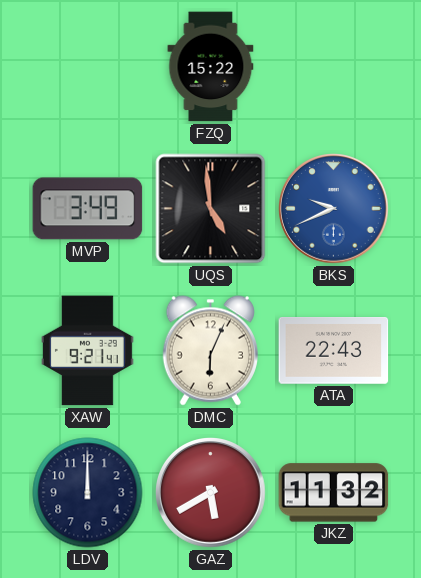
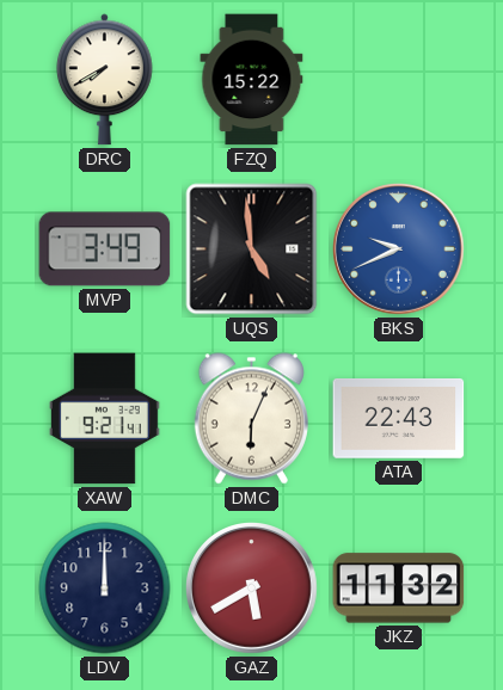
DRC: none -> 7:40
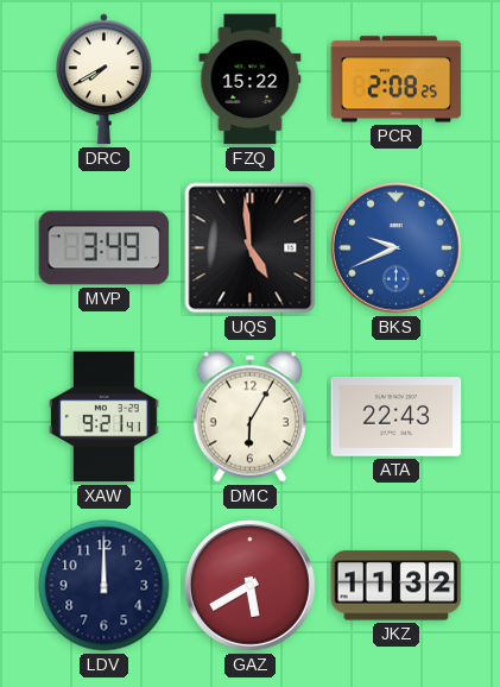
PCR: none -> 2:08
DMC: 6:04 -> 6:05
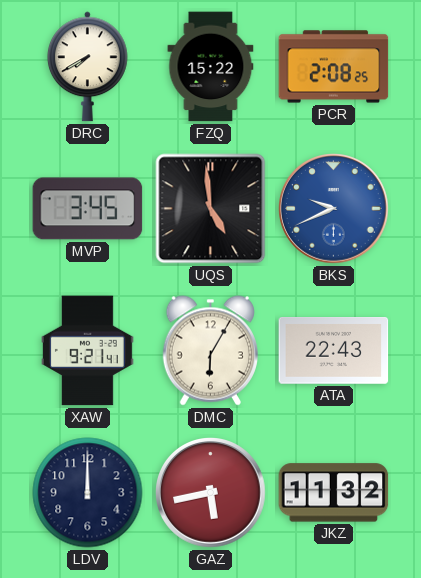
MVP: 3:49 -> 3:45
GAZ: 5:40 -> 5:43
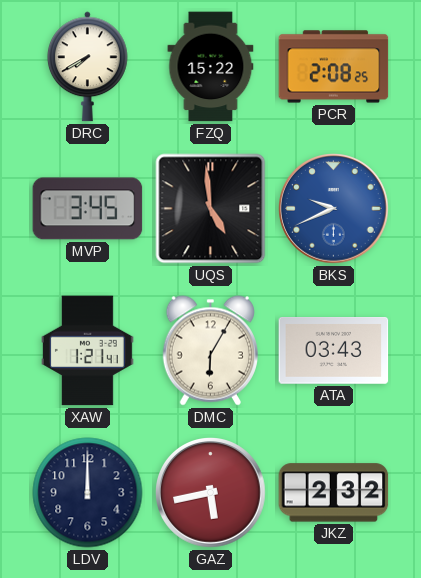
XAW: 9:21 -> 1:21
ATA: 22:43 -> 03:43
JKZ: 11:32 -> 2:32
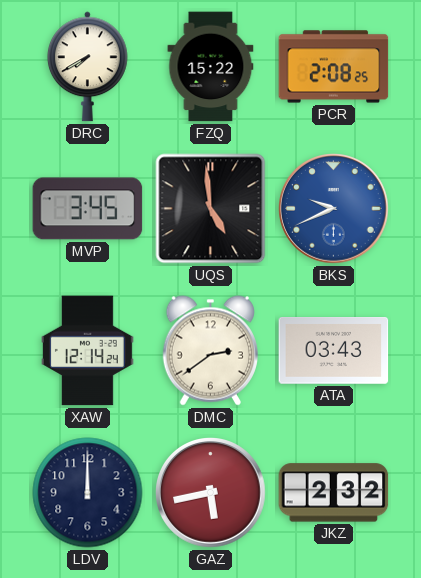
XAW: 1:21 -> 12:14
DMC: 6:05 -> 2:39
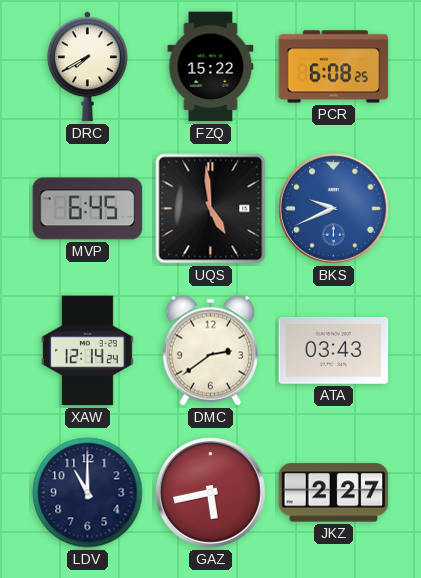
PCR: 2:08 -> 6:08
MVP: 3:45 -> 6:45
LDV: 12:00 -> 11:00
JKZ: 2:32 -> 2:27
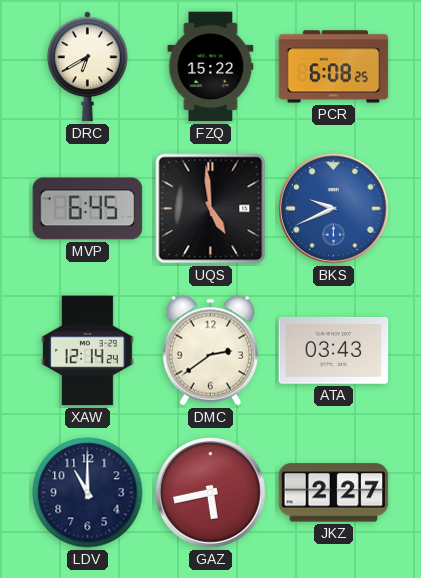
DRC: 7:40 -> 6:40
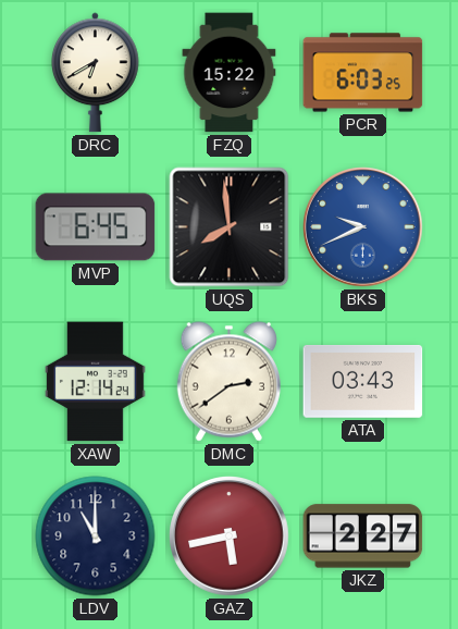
PCR: 6:08 -> 6:03
UQS: 4:59 -> 7:59
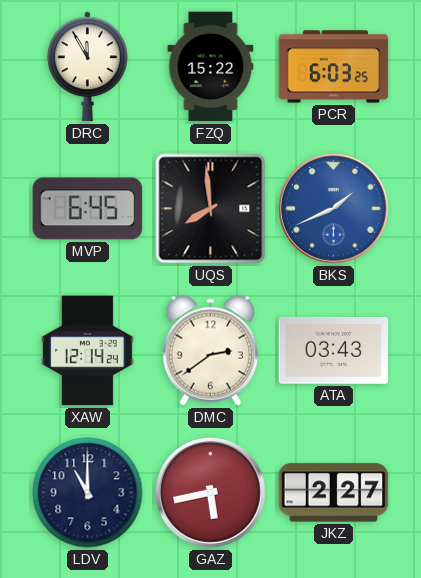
DRC: 6:40 -> 11:55
BKS: 9:41 -> 1:41
